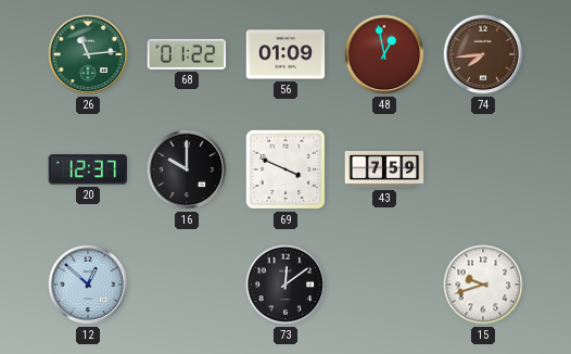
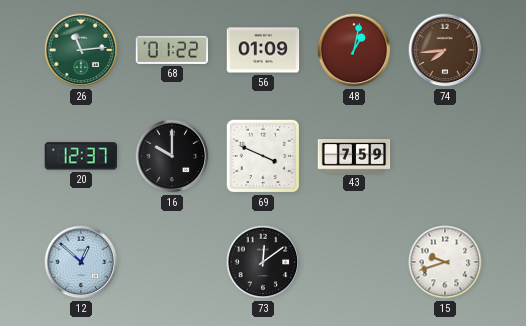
48: 12:58 -> 1:02
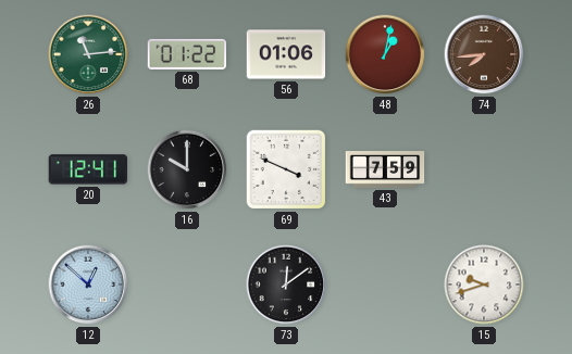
56: 01:09 -> 01:06
20: 12:37 -> 12:41
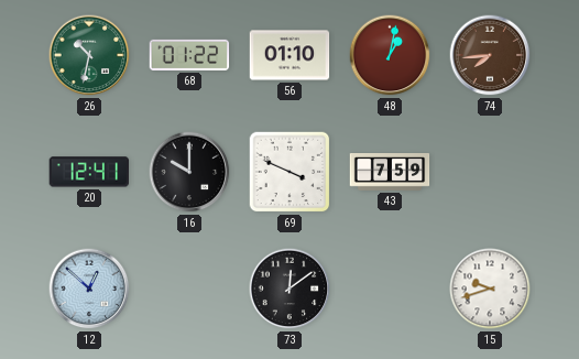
26: 11:14 -> 10:32
56: 01:06 -> 01:10
